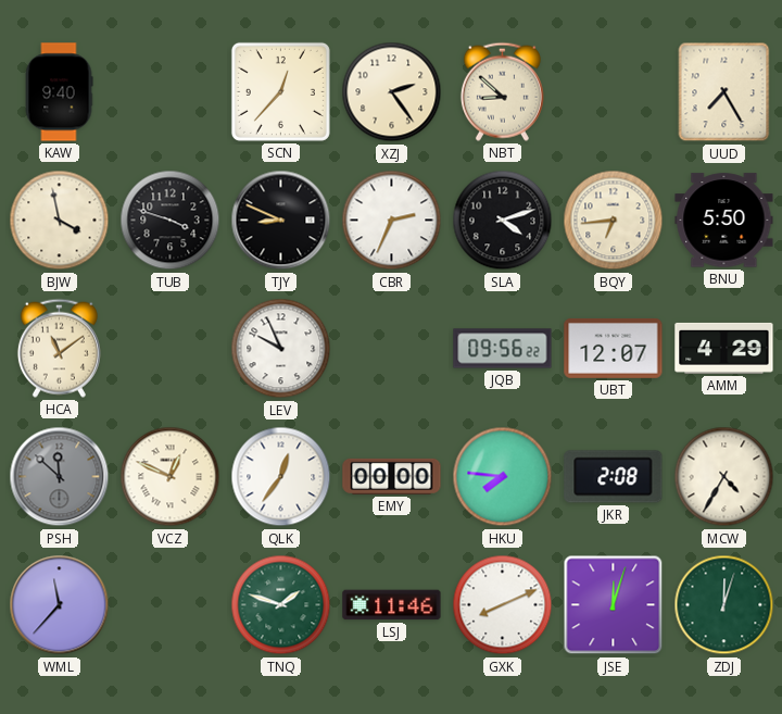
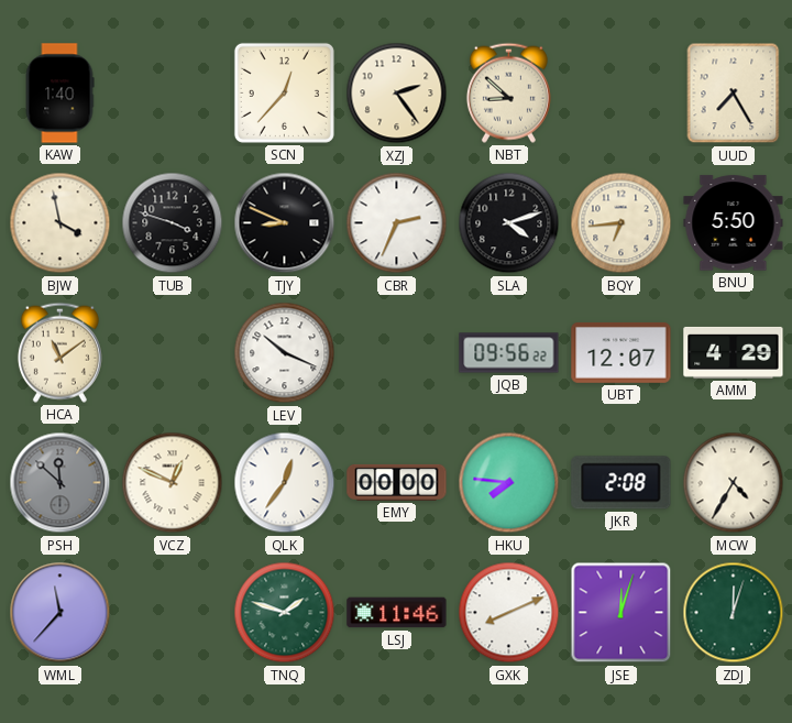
KAW: 9:40 -> 1:40
LEV: 9:56 -> 10:19
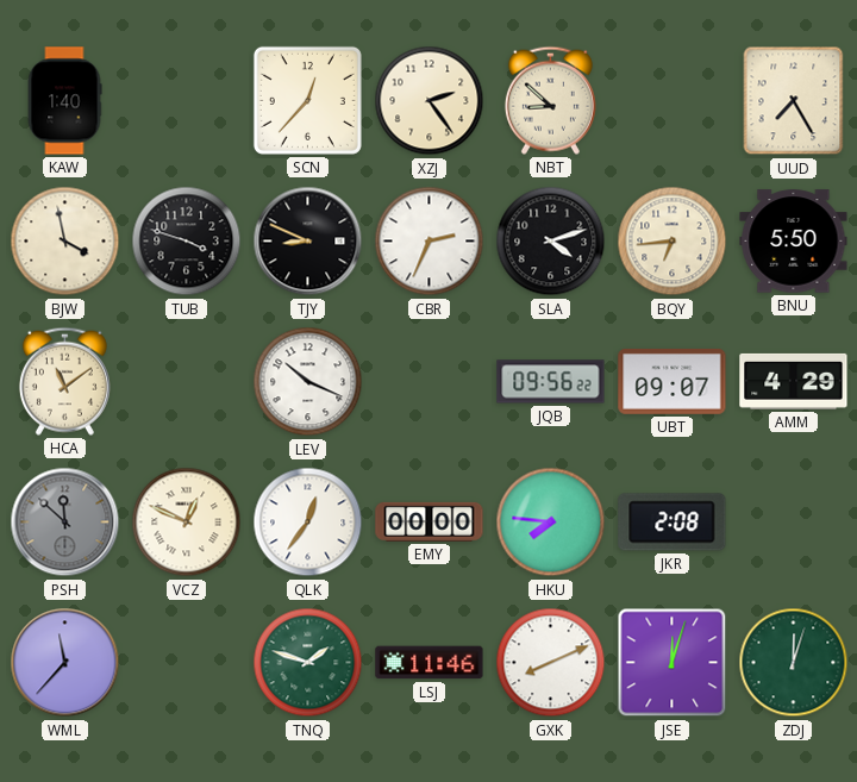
UBT: 12:07 -> 09:07
MCW: 4:35 -> none
